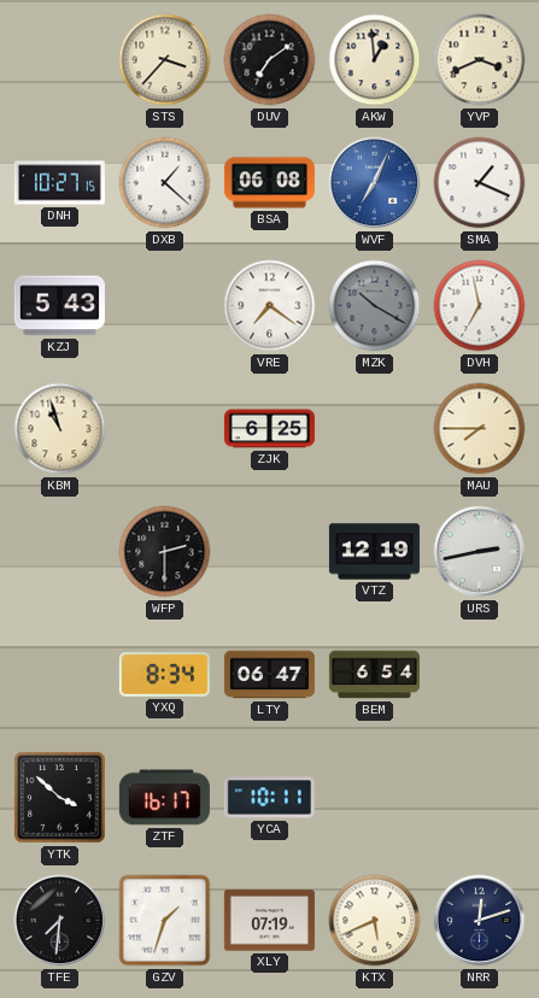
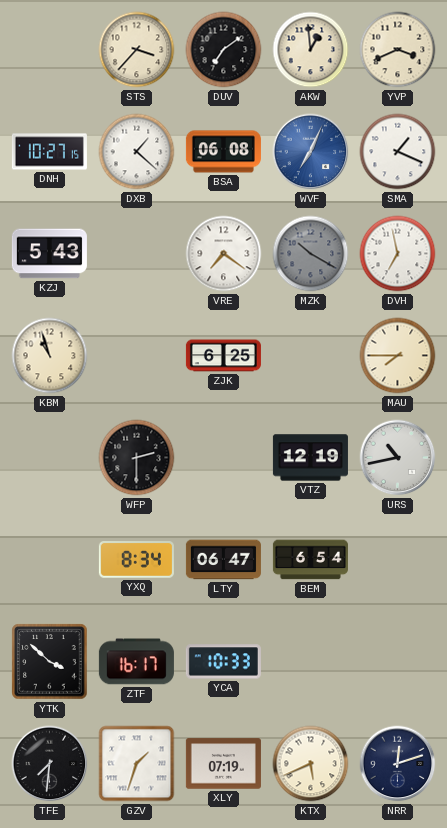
URS: 2:43 -> 10:43
YCA: 10:11 -> 10:33
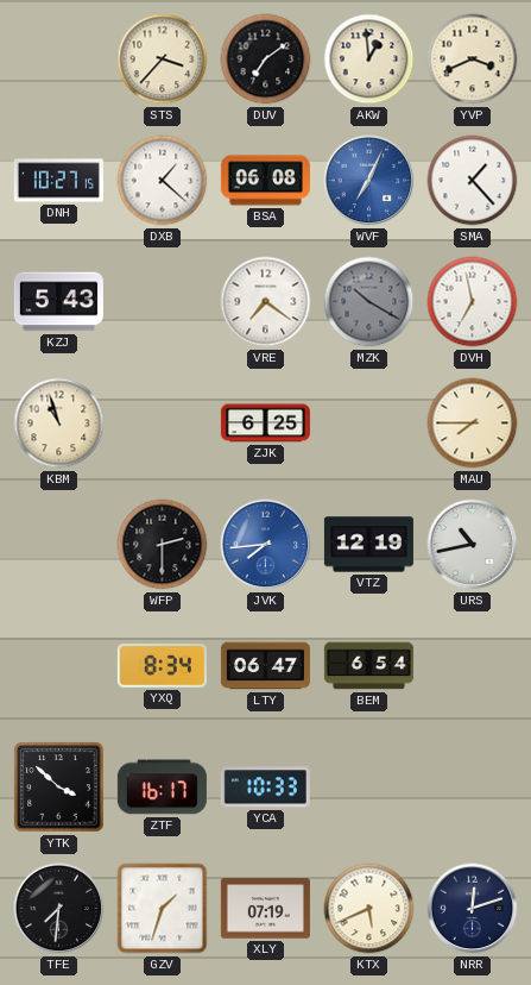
SMA: 1:19 -> 1:23
JVK: none -> 7:44
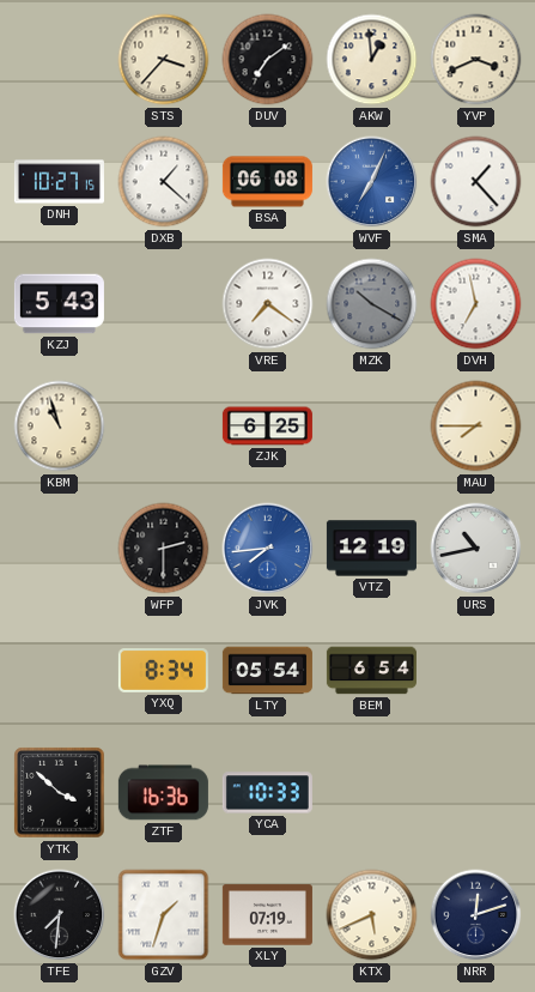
LTY: 06:47 -> 05:54
ZTF: 16:17 -> 16:36
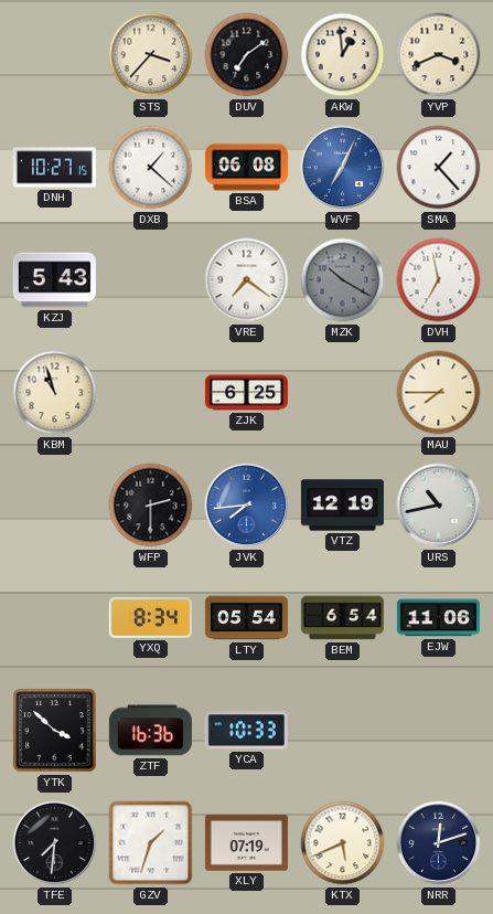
EJW: none -> 11:06
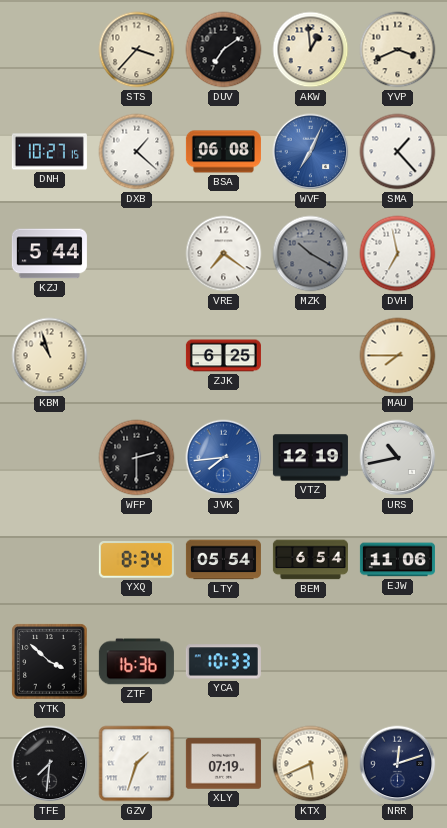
KZJ: 5:43 -> 5:44
